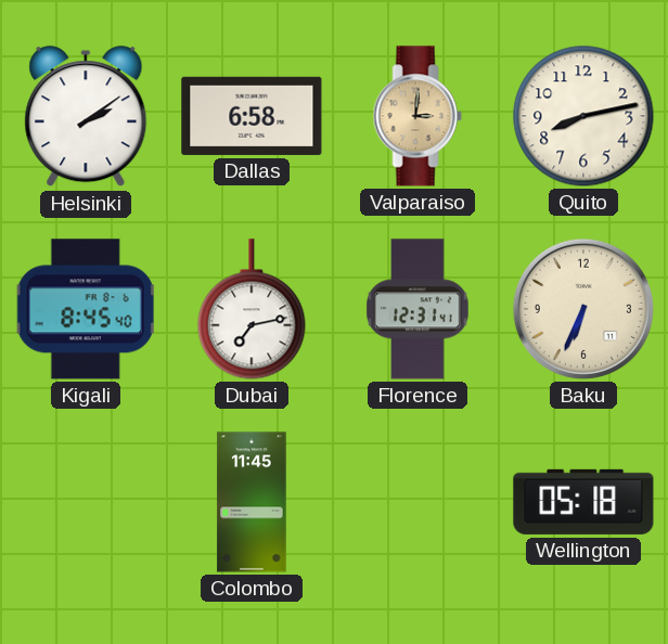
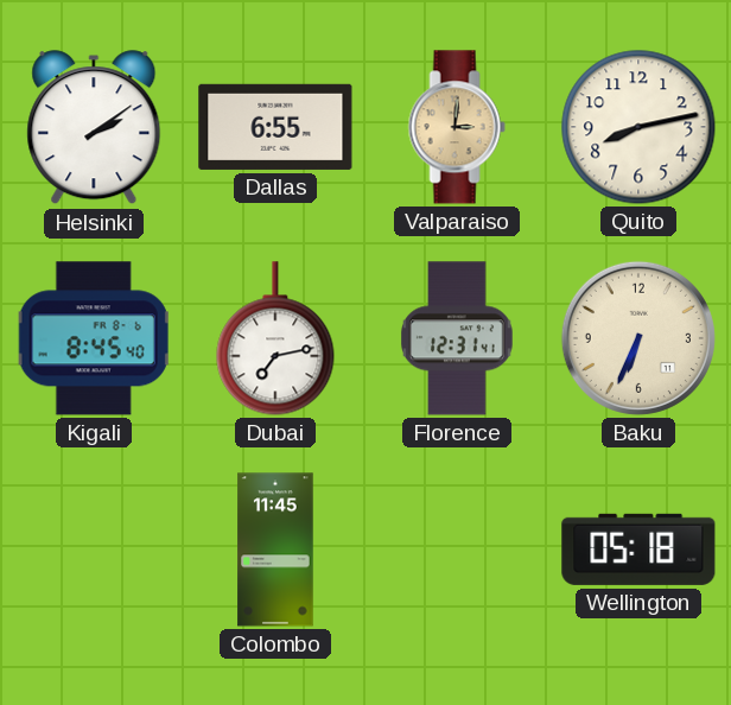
Dallas: 6:58 -> 6:55
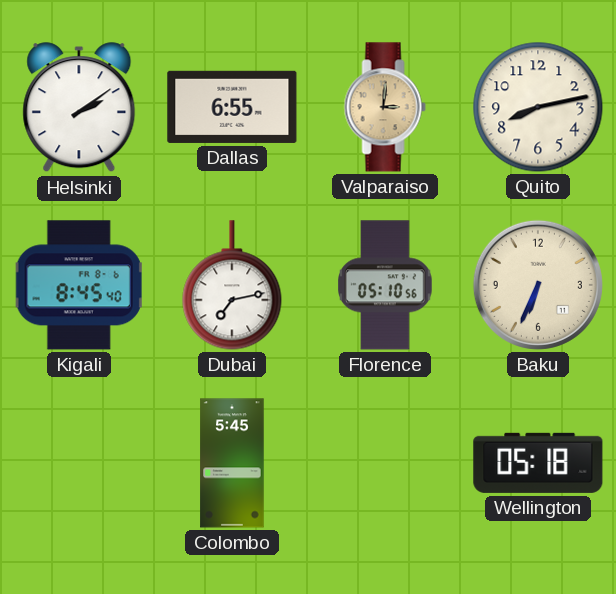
Florence: 12:31 -> 05:10
Colombo: 11:45 -> 5:45
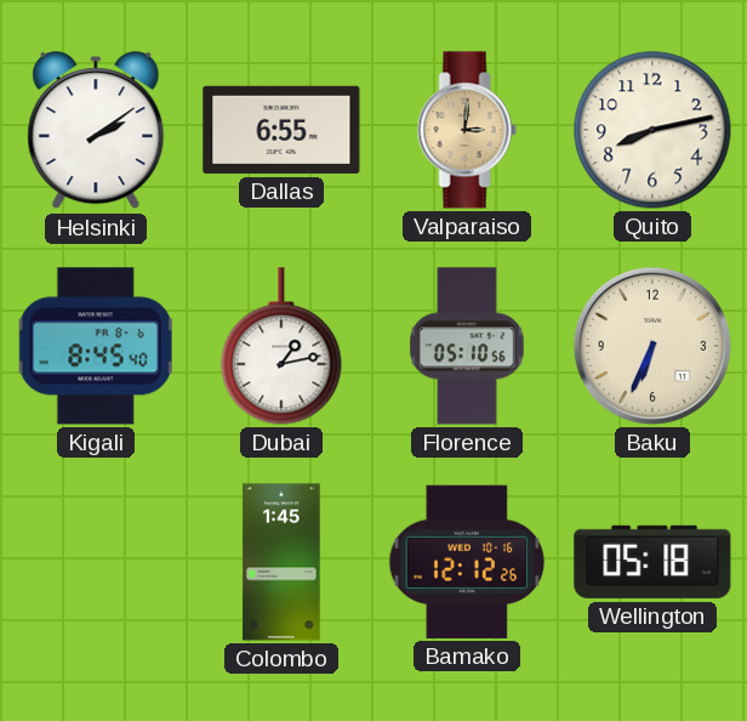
Dubai: 7:13 -> 1:13
Colombo: 5:45 -> 1:45
Bamako: none -> 12:12
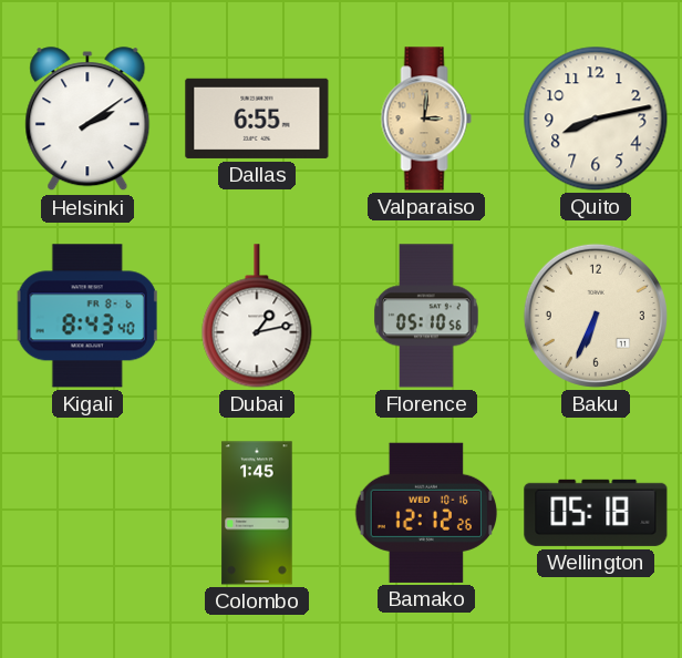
Kigali: 8:45 -> 8:43
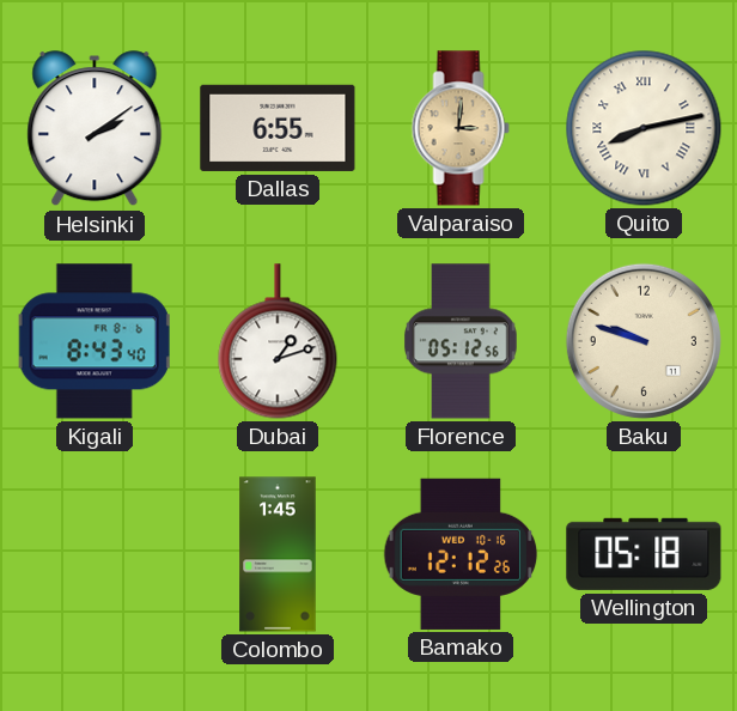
Quito numerals: Arabic -> Roman
Dubai: 1:13 -> 1:12
Florence: 05:10 -> 05:12
Baku: 6:34 -> 9:48
